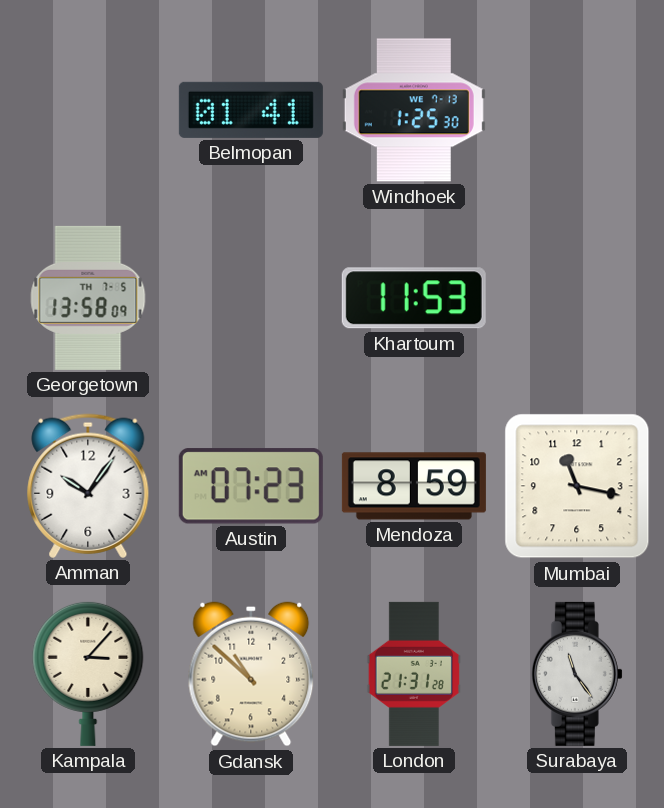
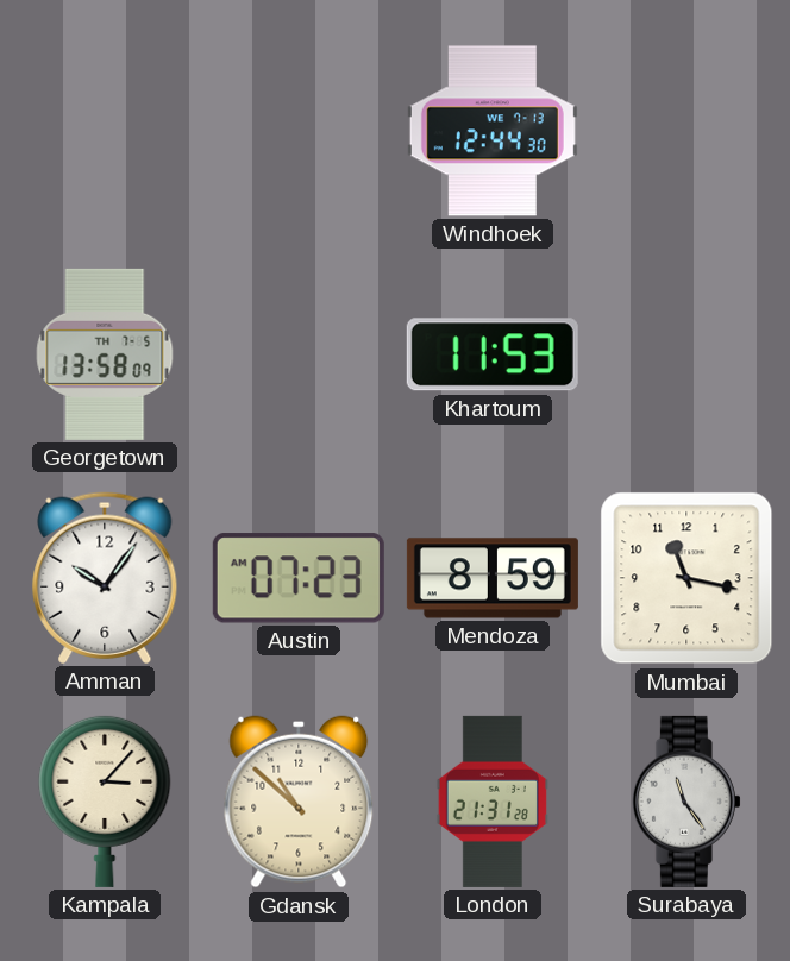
Belmopan: 01:41 -> none
Windhoek: 1:25 -> 12:44
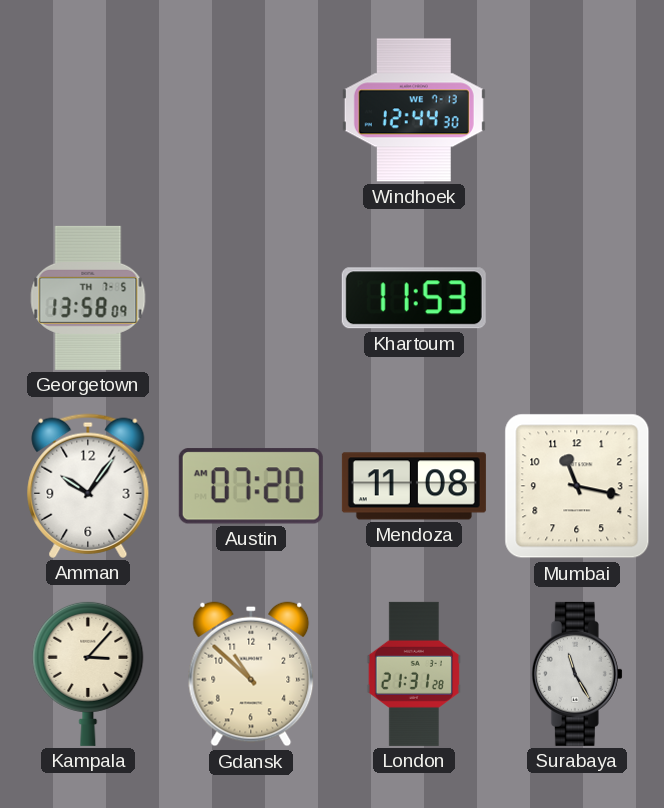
Austin: 07:23 -> 07:20
Mendoza: 8:59 -> 11:08
Surabaya: 11:24 -> 11:25
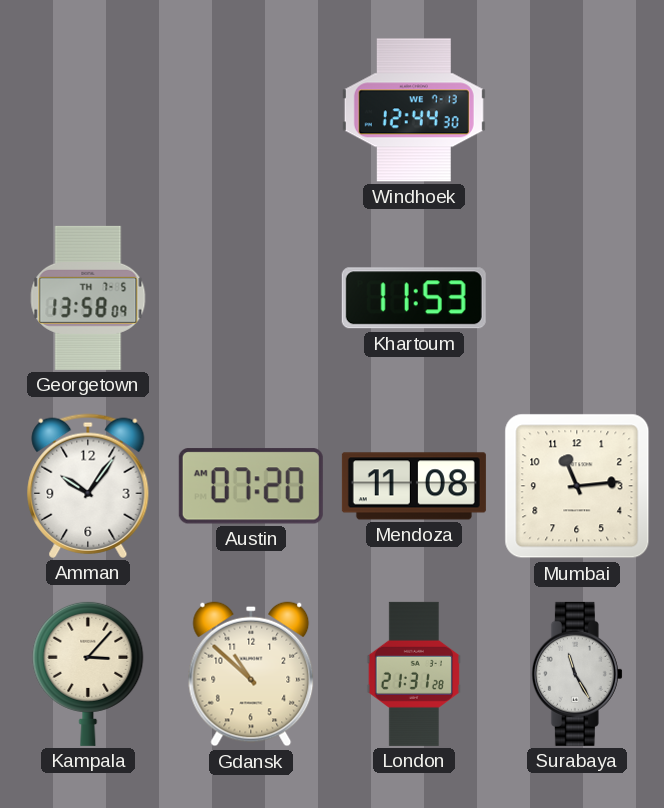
Mumbai: 11:17 -> 11:14
